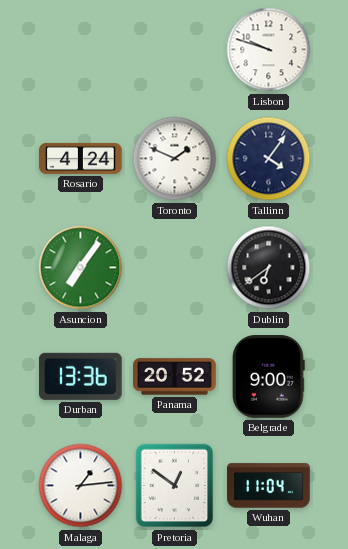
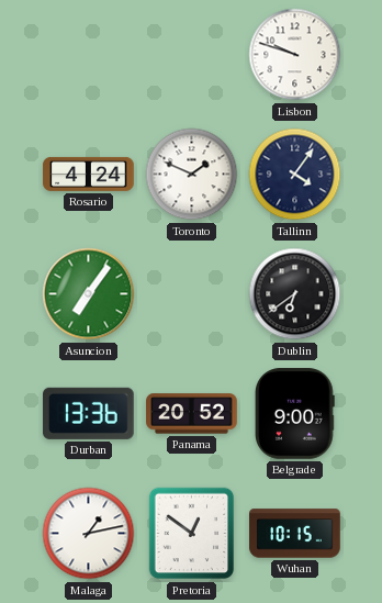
Malaga: 1:14 -> 1:13
Wuhan: 11:04 -> 10:15
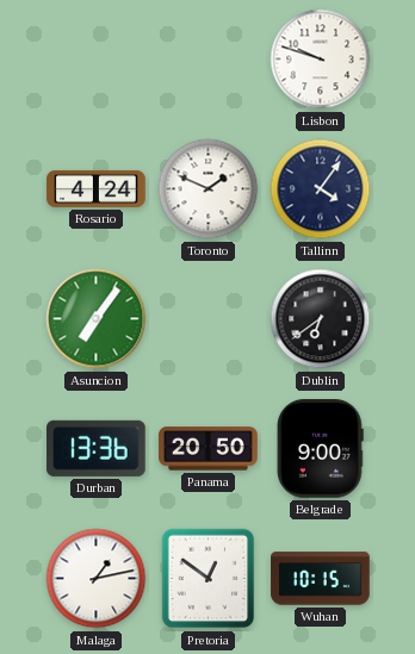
Panama: 20:52 -> 20:50
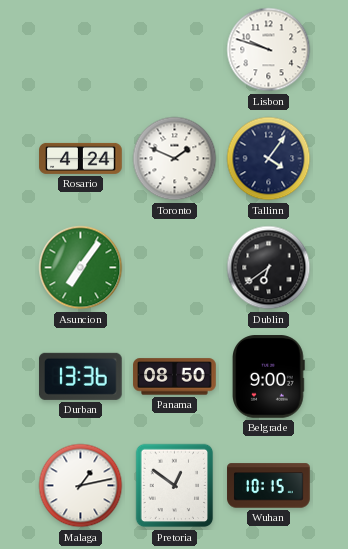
Panama: 20:50 -> 08:50
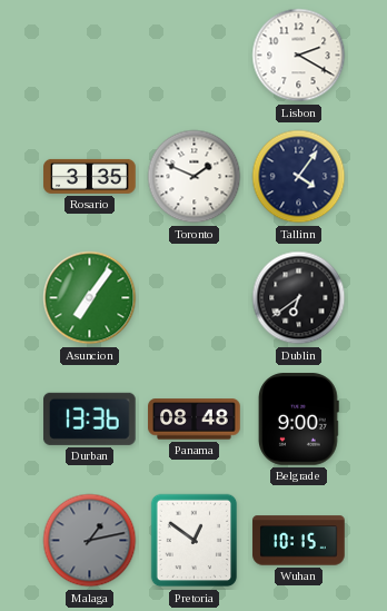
Lisbon: 9:48 -> 2:20
Rosario: 4:24 -> 3:35
Panama: 08:50 -> 08:48
Malaga dial: white -> grey
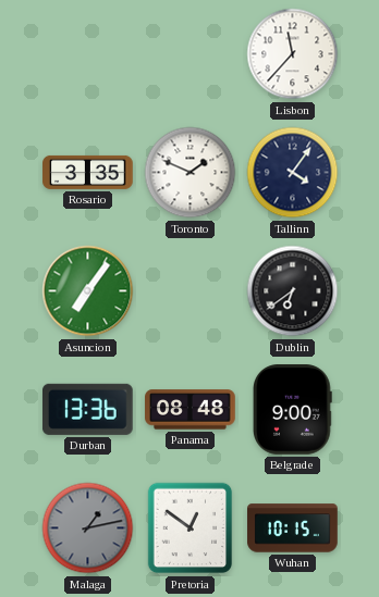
Lisbon: 2:20 -> 11:37
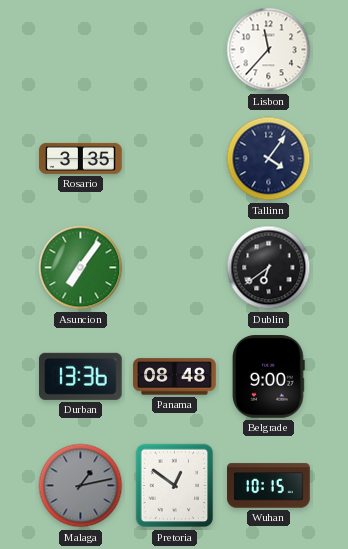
Toronto: 1:49 -> none
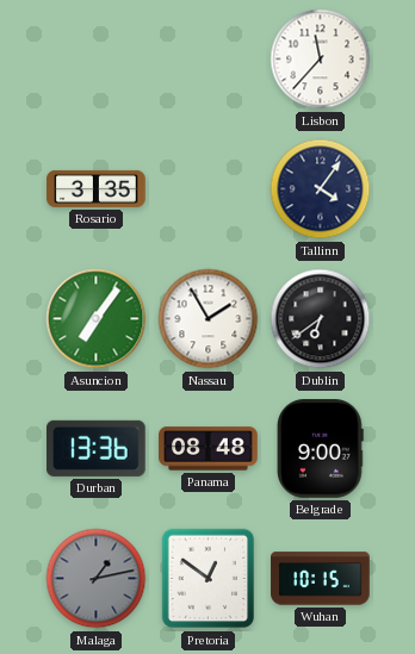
Nassau: none -> 1:55
